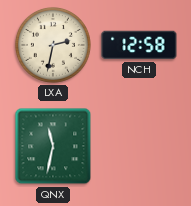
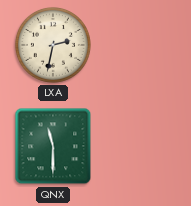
NCH: 12:58 -> none
QNX: 11:32 -> 11:30
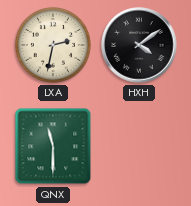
HXH: none -> 4:09
